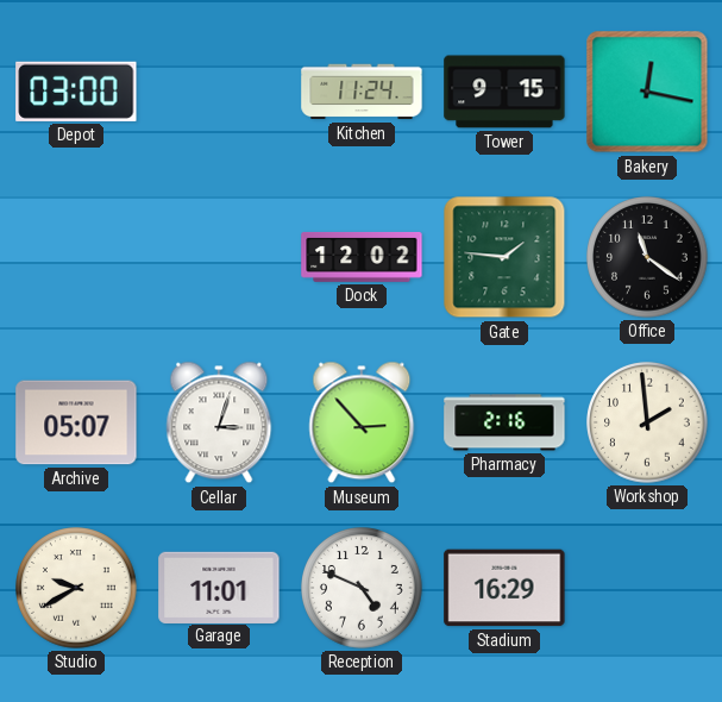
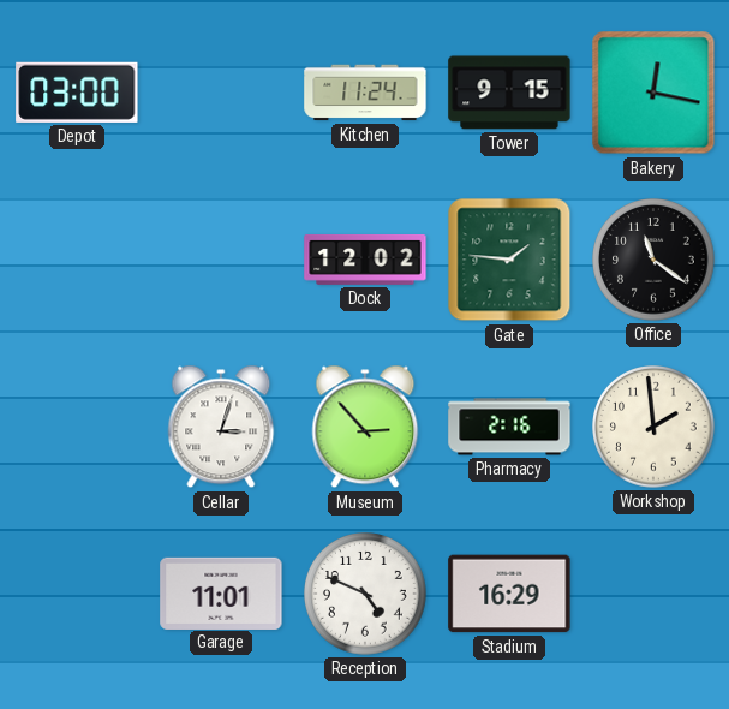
Archive: 05:07 -> none
Studio: 9:40 -> none
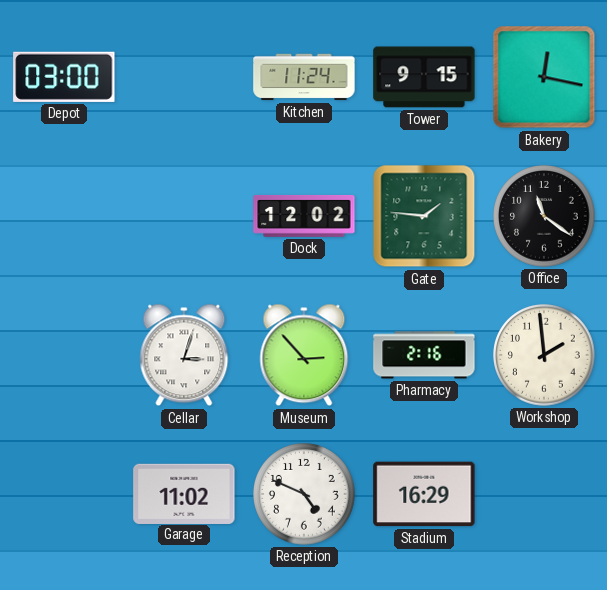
Garage: 11:01 -> 11:02
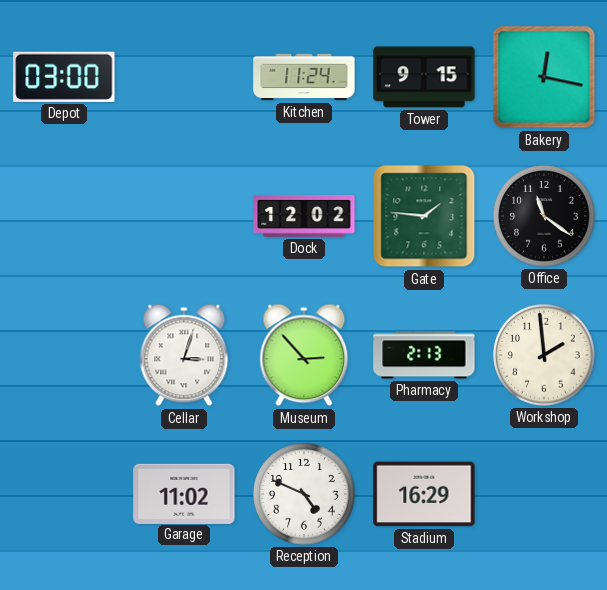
Pharmacy: 2:16 -> 2:13
